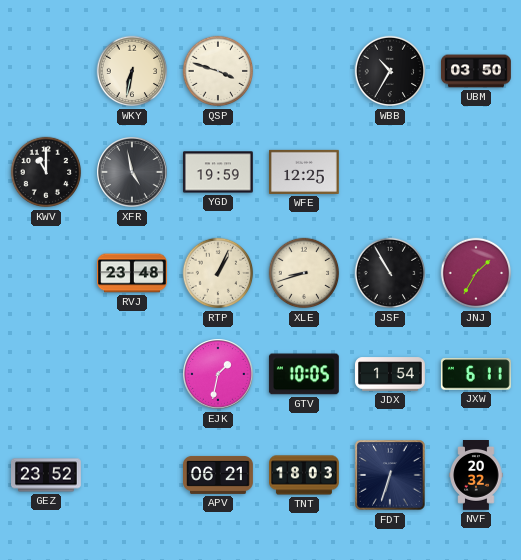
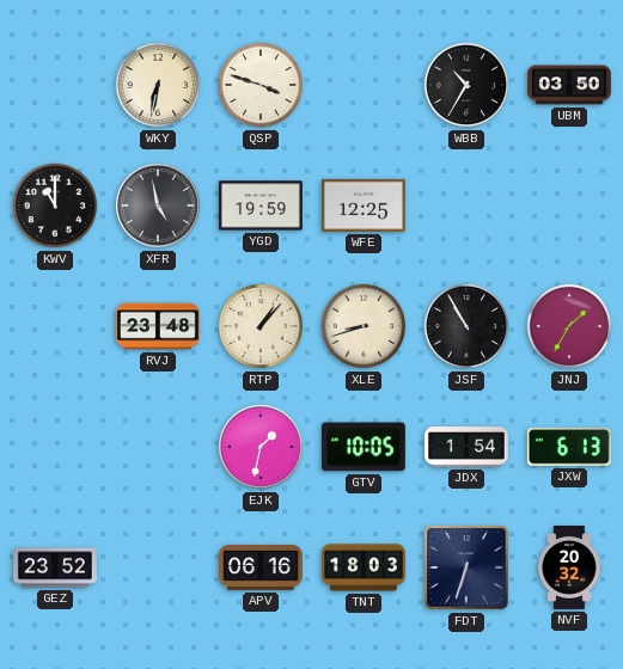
RTP: 1:04 -> 1:07
JXW: 6:11 -> 6:13
APV: 06:21 -> 06:16
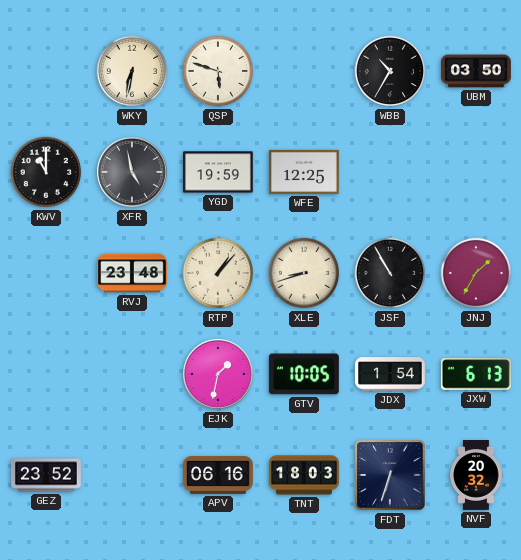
QSP: 3:48 -> 5:48
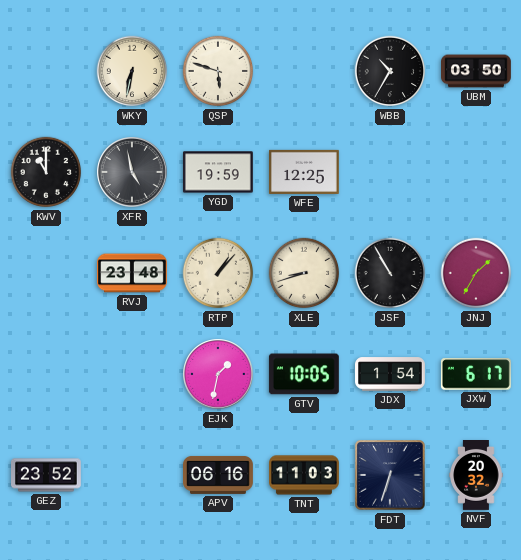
JXW: 6:13 -> 6:17
TNT: 18:03 -> 11:03
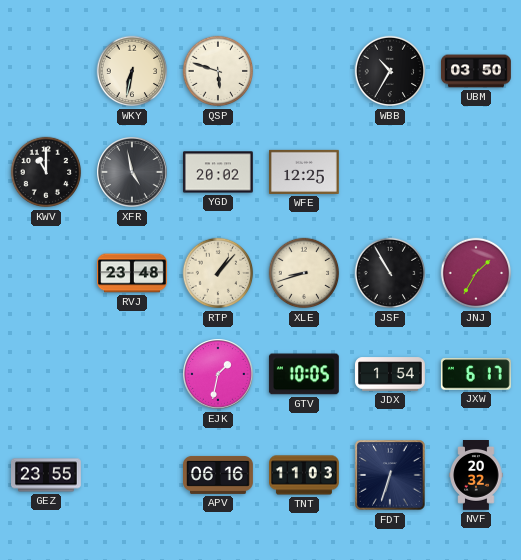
YGD: 19:59 -> 20:02
GEZ: 23:52 -> 23:55
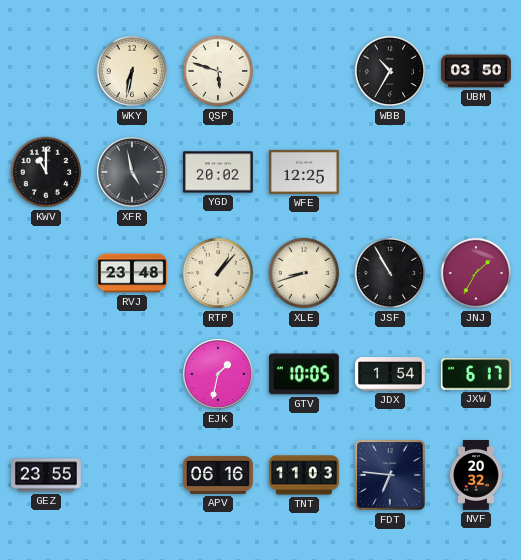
FDT: 6:33 -> 6:46
